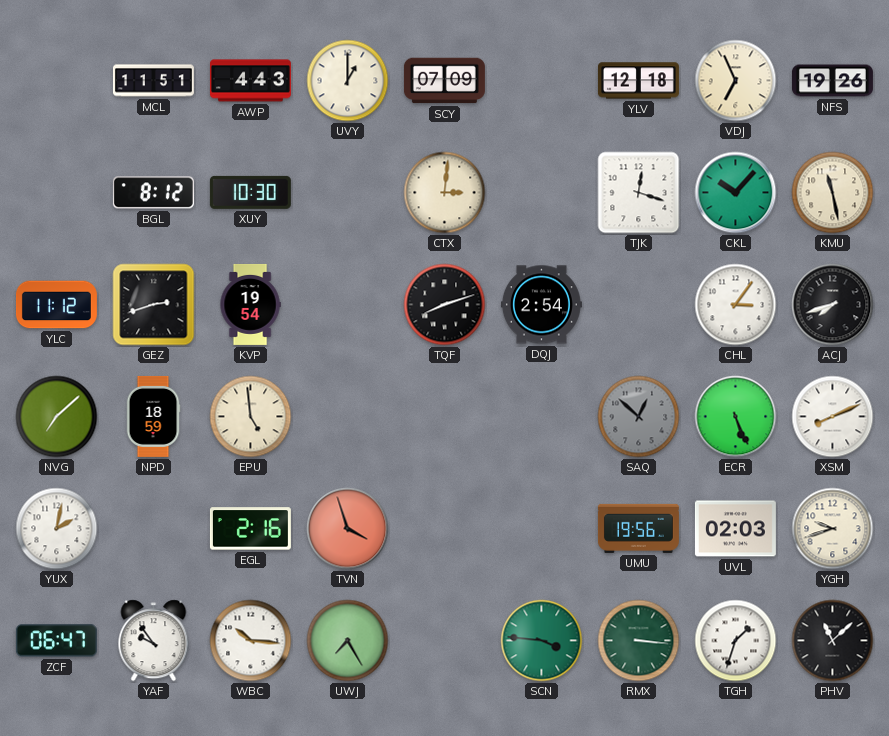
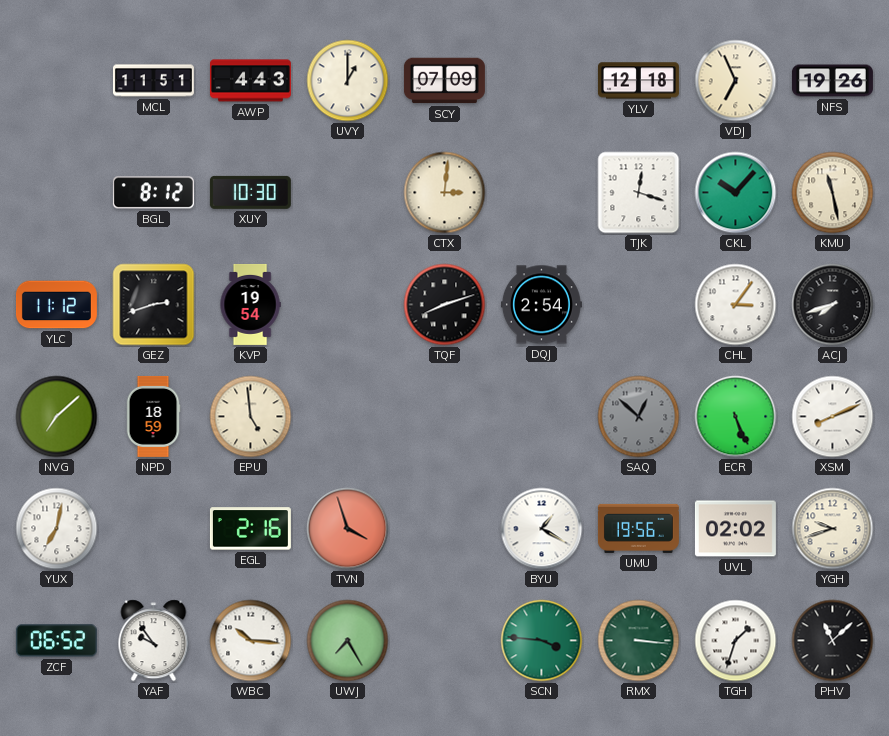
YUX: 2:02 -> 7:02
BYU: none -> 1:20
UVL: 02:03 -> 02:02
ZCF: 06:47 -> 06:52
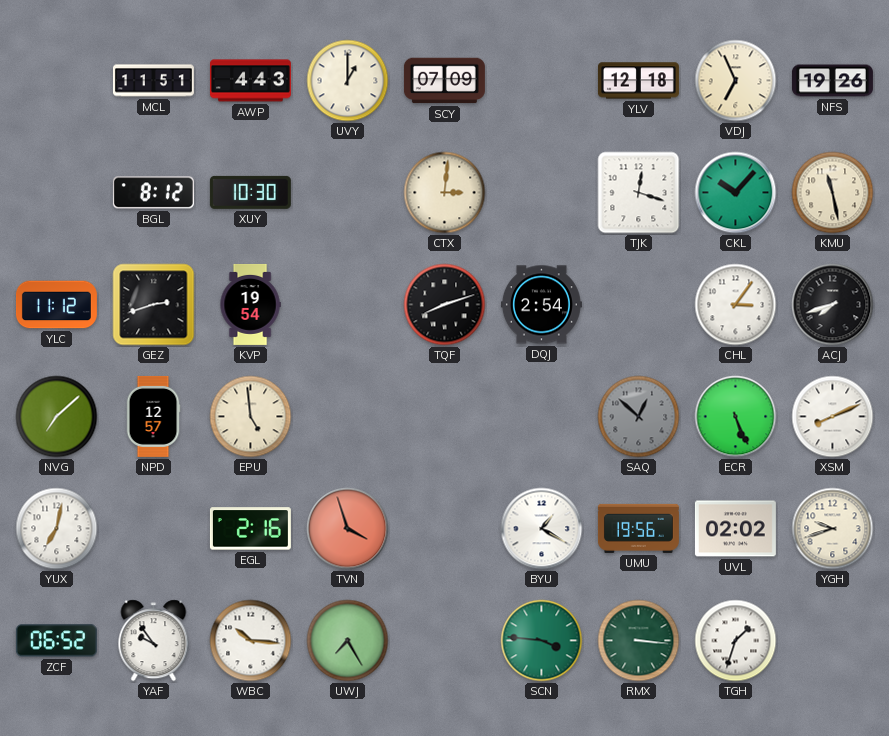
NPD: 18:59 -> 12:57
PHV: 11:08 -> none
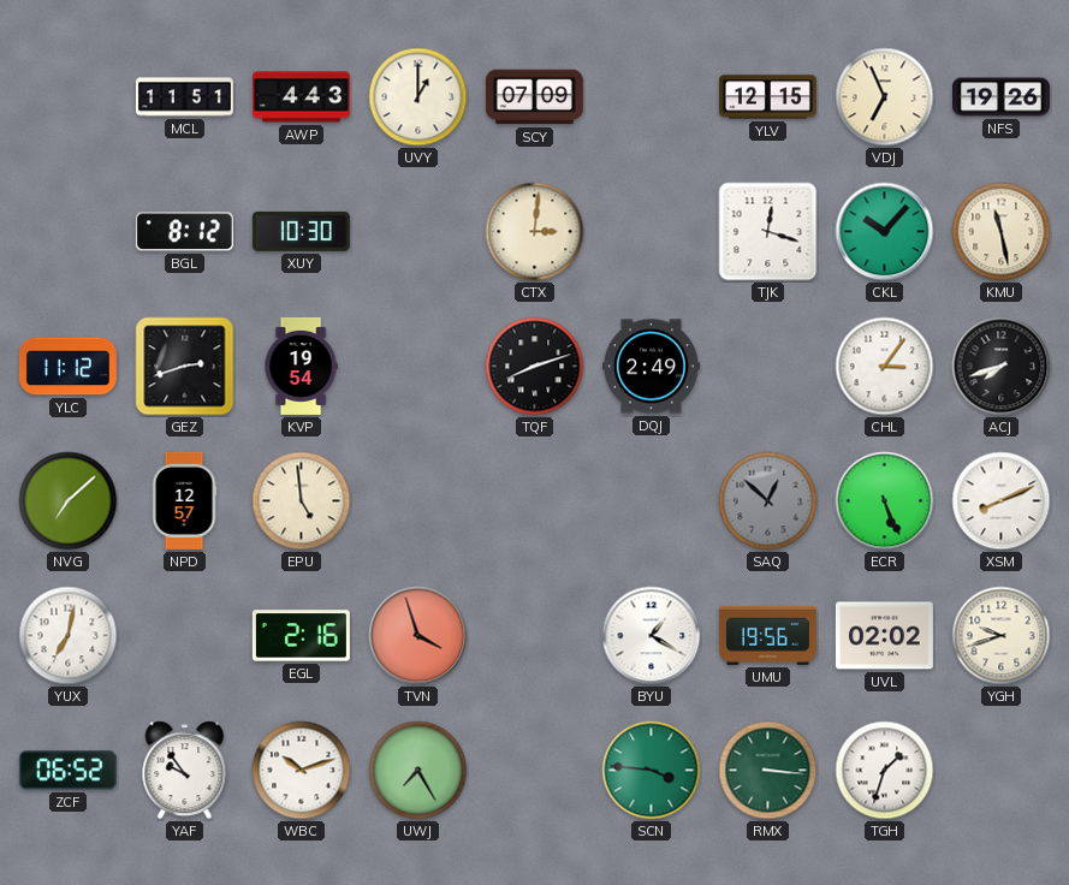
YLV: 12:18 -> 12:15
DQJ: 2:54 -> 2:49
WBC: 10:16 -> 10:12
